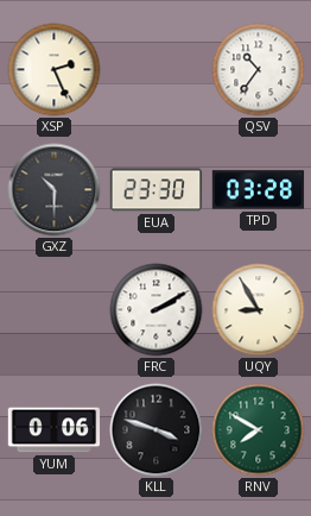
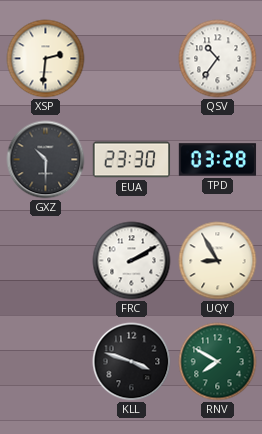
XSP: 2:26 -> 2:31
YUM: 0:06 -> none
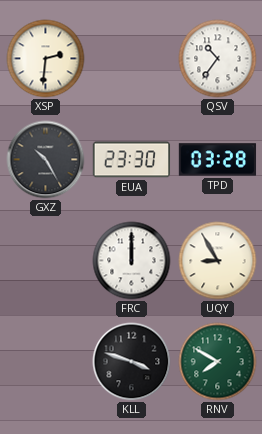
GXZ: 10:30 -> 10:25
FRC: 2:10 -> 12:00
